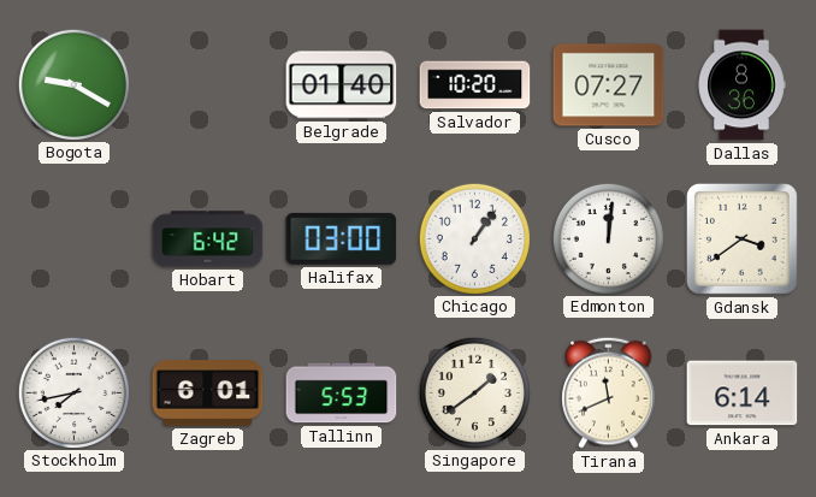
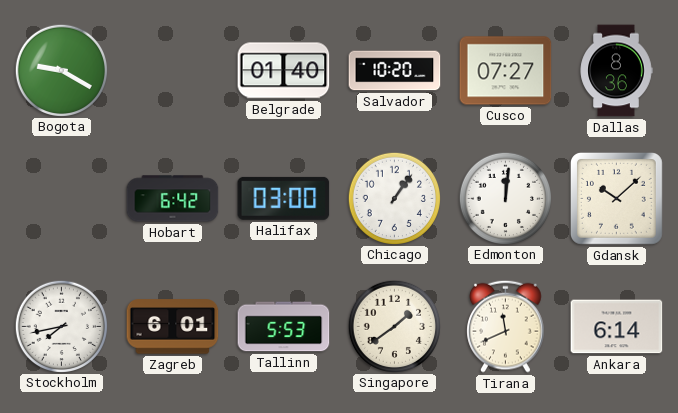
Gdansk: 3:39 -> 10:08
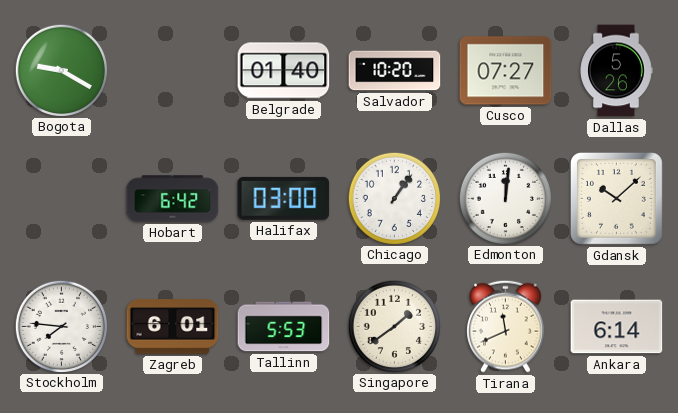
Dallas: 8:36 -> 5:26
Stockholm: 7:43 -> 7:46
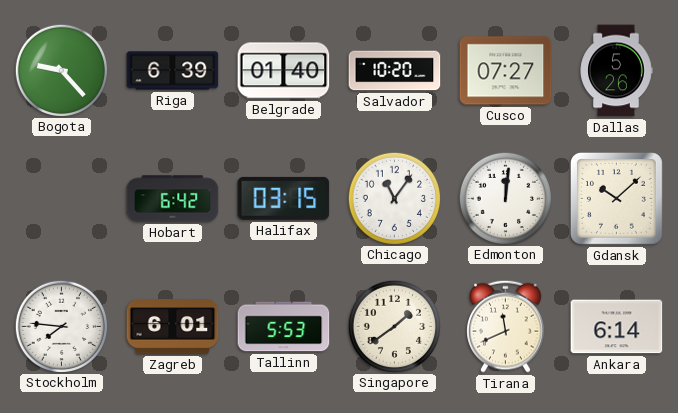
Bogota: 9:20 -> 9:23
Riga: none -> 6:39
Halifax: 03:00 -> 03:15
Chicago: 1:06 -> 11:06
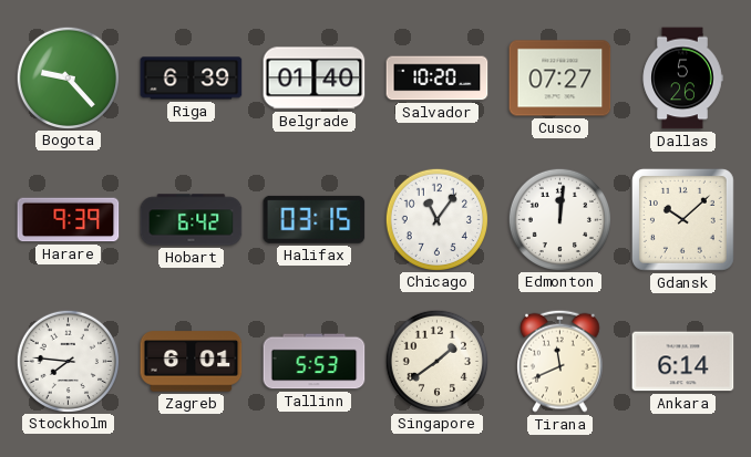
Harare: none -> 9:39
